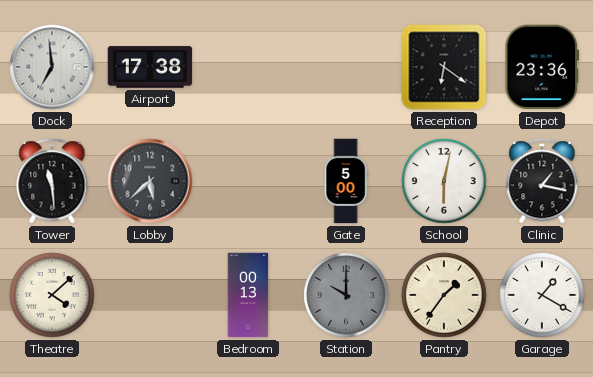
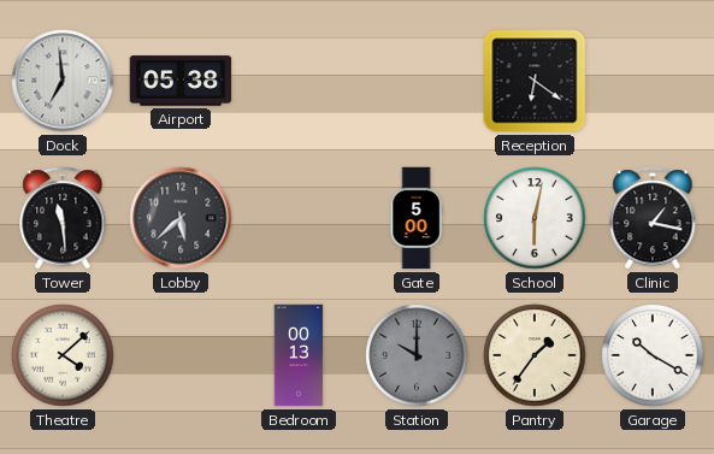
Airport: 17:38 -> 05:38
Depot: 23:36 -> none
Garage: 1:20 -> 10:20
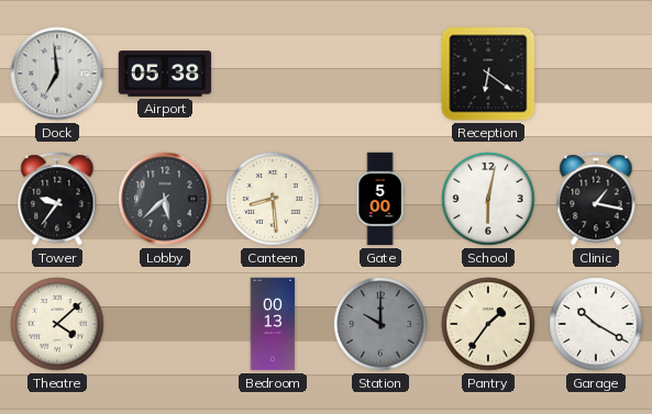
Tower: 11:29 -> 9:36
Canteen: none -> 8:29
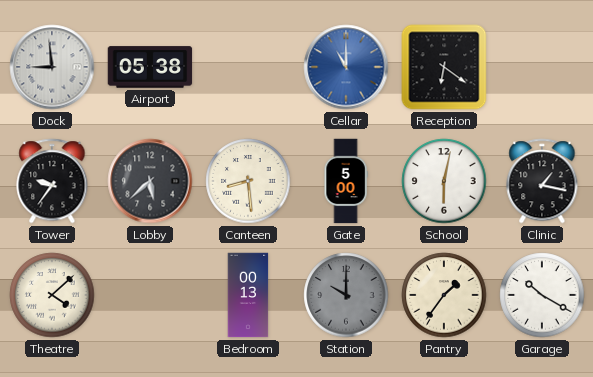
Dock: 6:59 -> 8:59
Cellar: none -> 11:00
